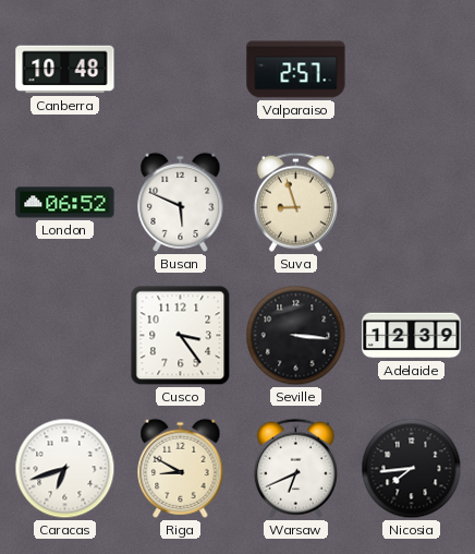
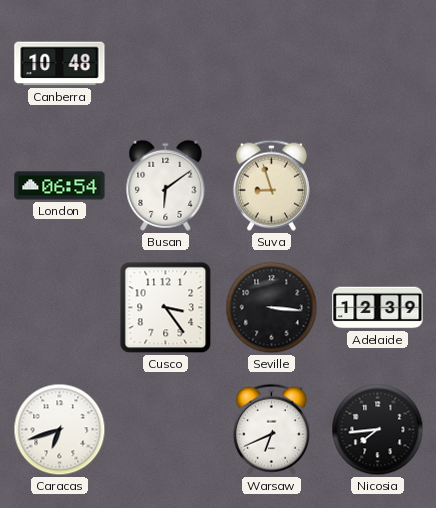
Valparaiso: 2:57 -> none
London: 06:52 -> 06:54
Busan: 5:49 -> 6:09
Riga: 8:50 -> none
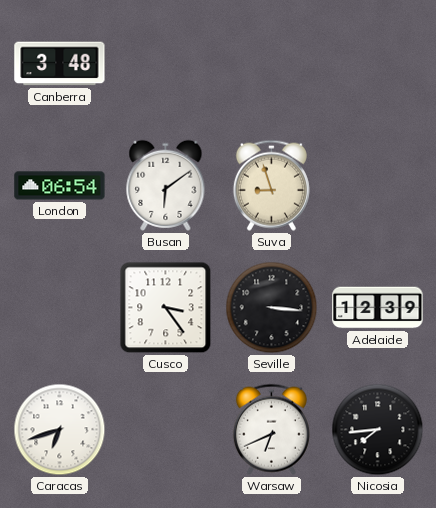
Canberra: 10:48 -> 3:48
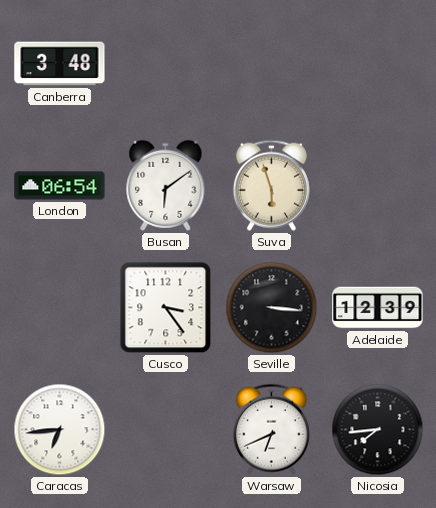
Suva: 8:57 -> 5:57
Caracas: 6:42 -> 6:44
